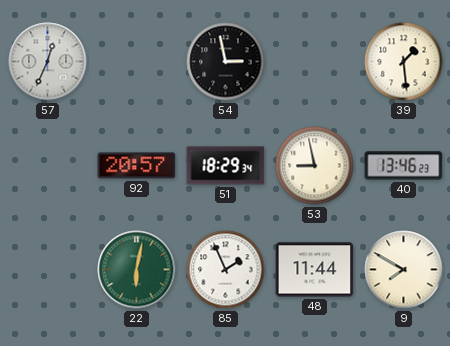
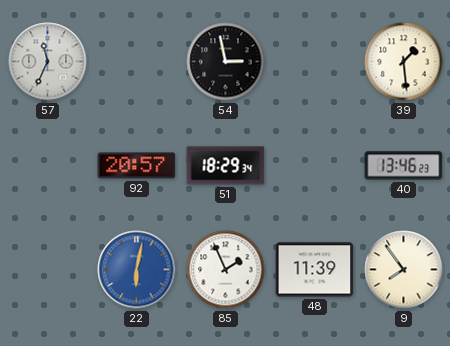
57: 12:34 -> 11:34
53: 8:58 -> none
22 dial: green -> blue
48: 11:44 -> 11:39
9: 7:50 -> 7:54
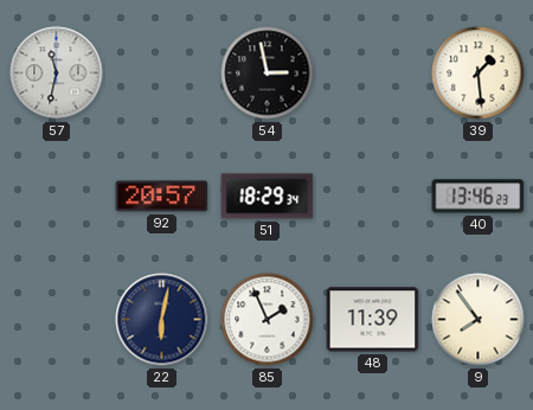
57: 11:34 -> 11:32
22 dial: blue -> navy
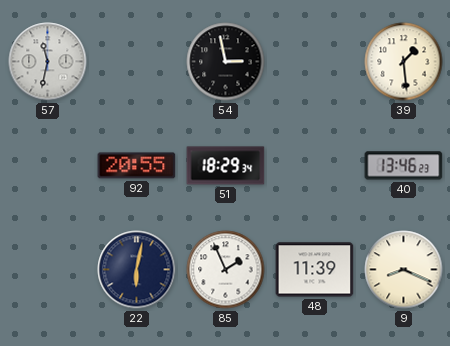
92: 20:57 -> 20:55
9: 7:54 -> 8:19
